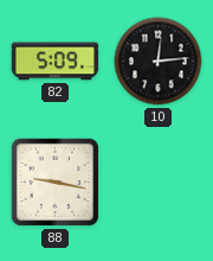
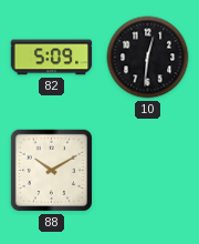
10: 12:14 -> 12:31
88: 9:17 -> 10:10
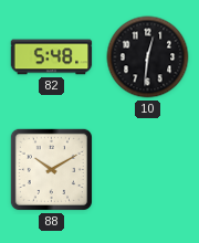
82: 5:09 -> 5:48
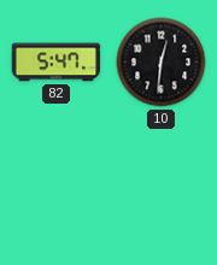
82: 5:48 -> 5:47
88: 10:10 -> none
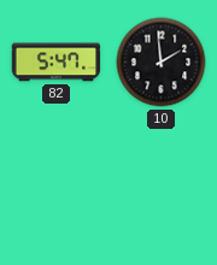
10: 12:31 -> 1:59
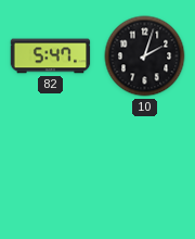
10: 1:59 -> 2:03
